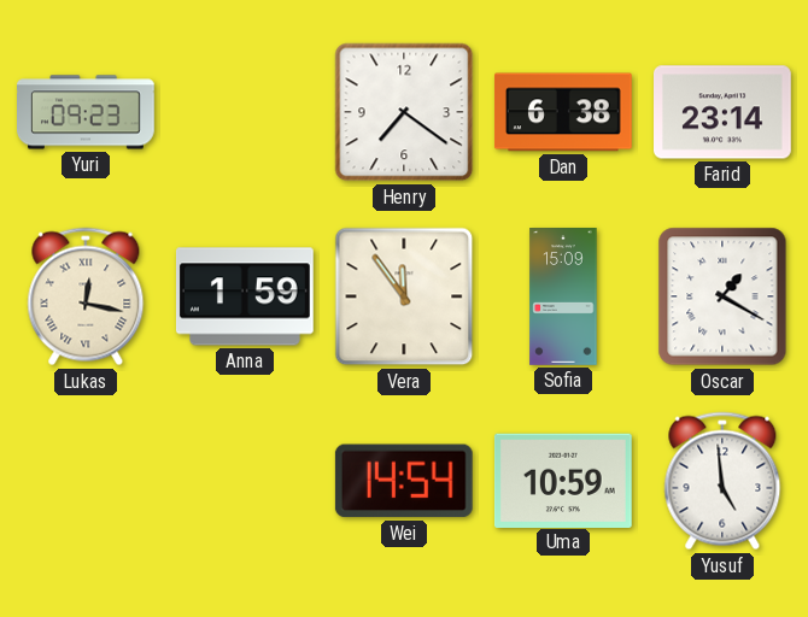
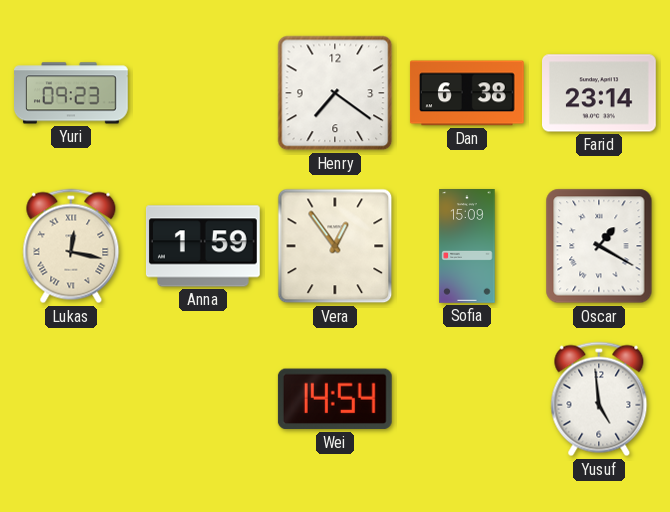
Vera: 11:54 -> 12:54
Uma: 10:59 -> none
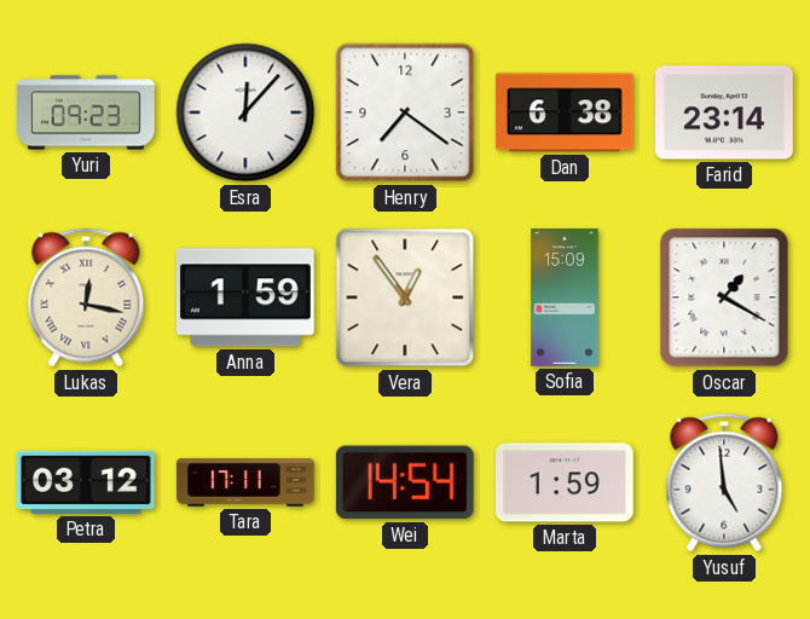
Esra: none -> 12:07
Petra: none -> 03:12
Tara: none -> 17:11
Marta: none -> 1:59
